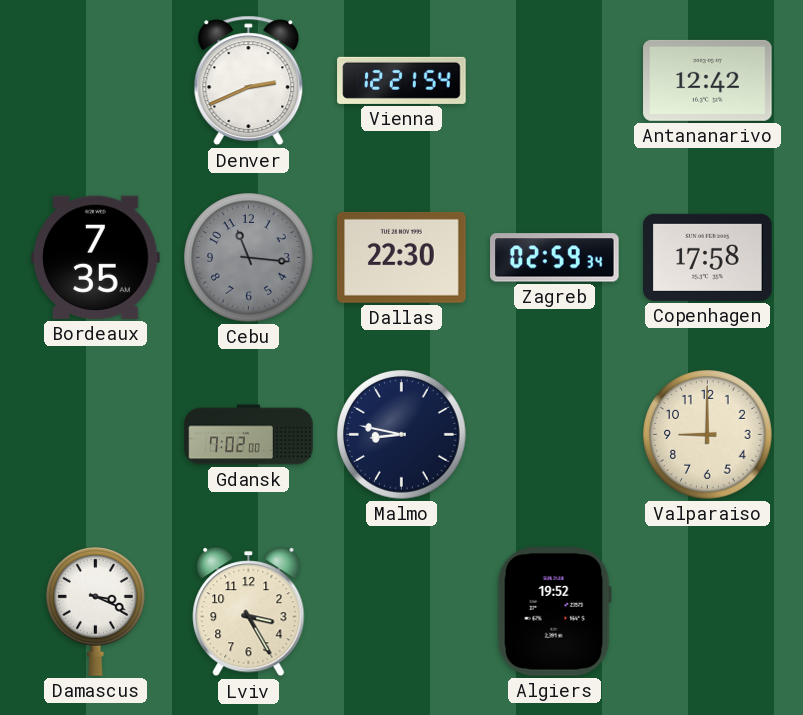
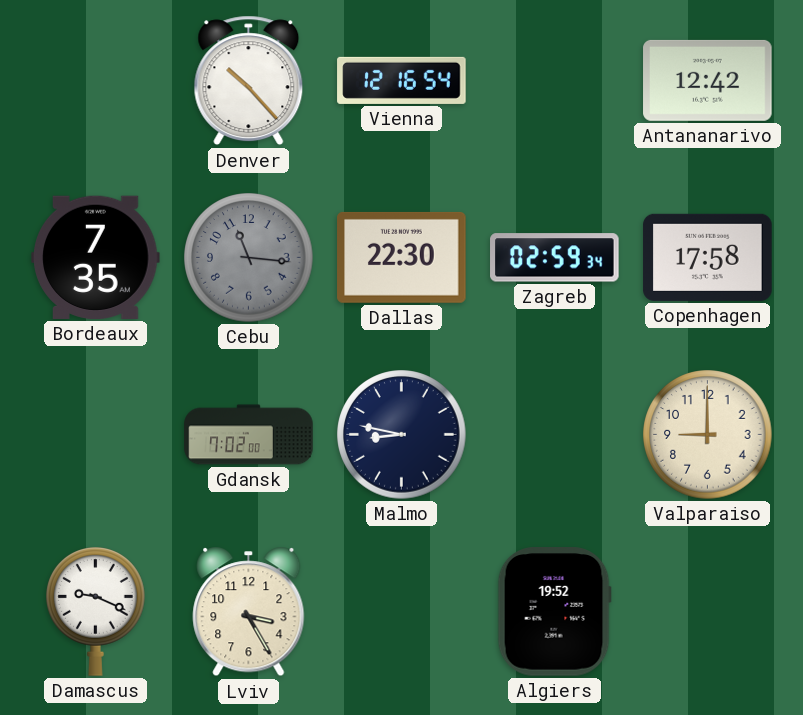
Denver: 2:41 -> 10:23
Vienna: 12:21 -> 12:16
Damascus: 3:19 -> 9:19
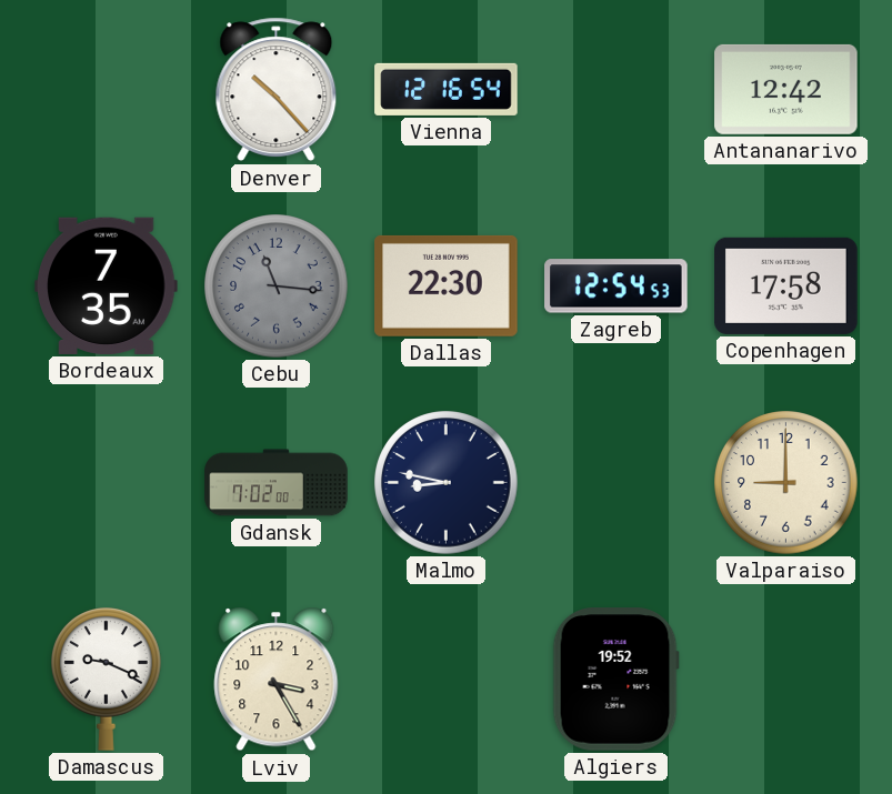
Zagreb: 02:59 -> 12:54
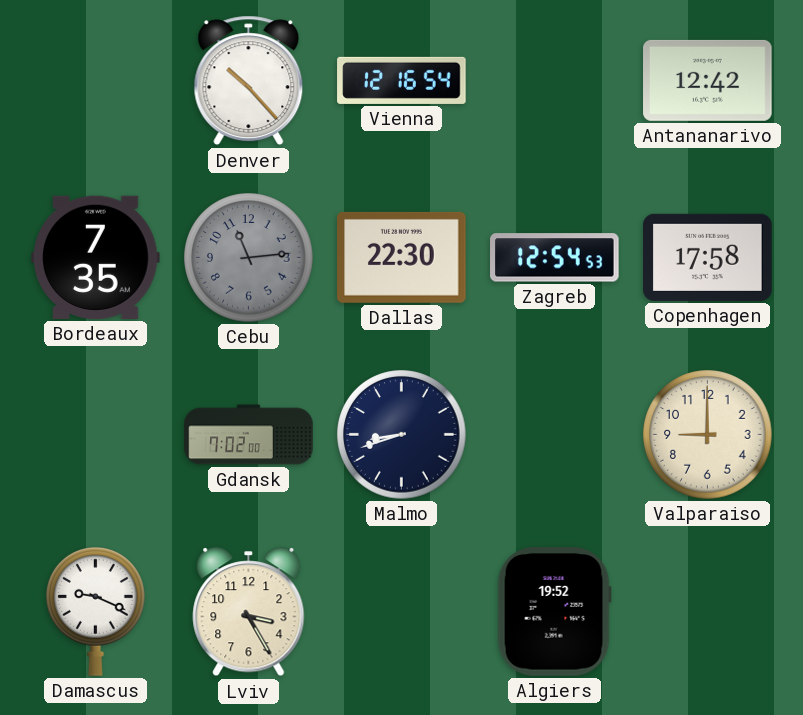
Cebu: 11:16 -> 11:14
Malmo: 8:47 -> 8:42
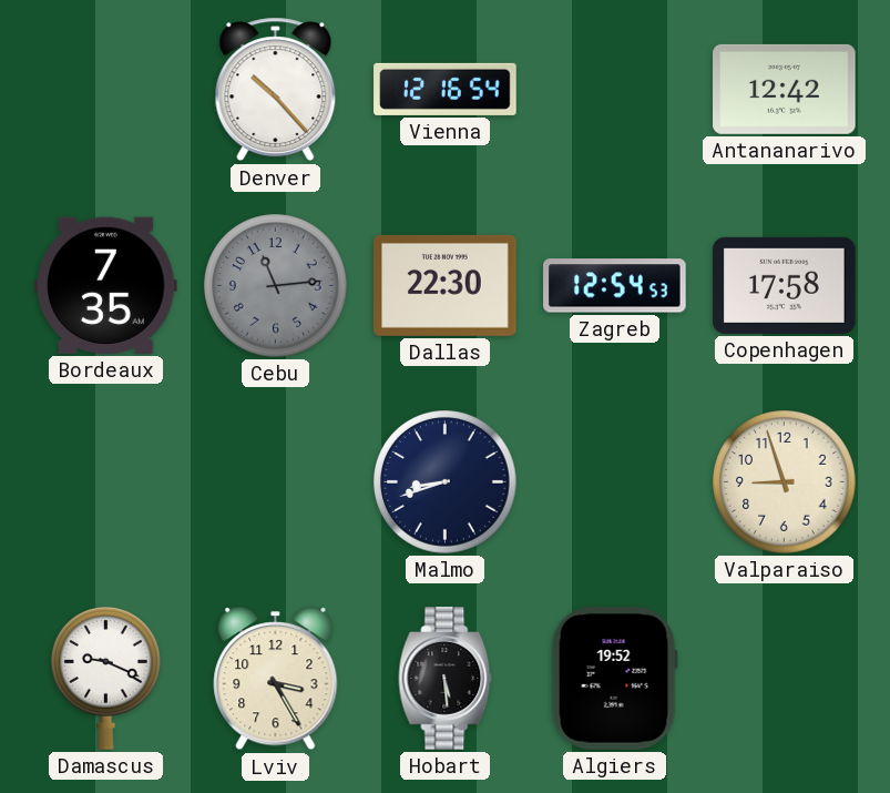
Gdansk: 7:02 -> none
Valparaiso: 9:00 -> 8:57
Hobart: none -> 5:29
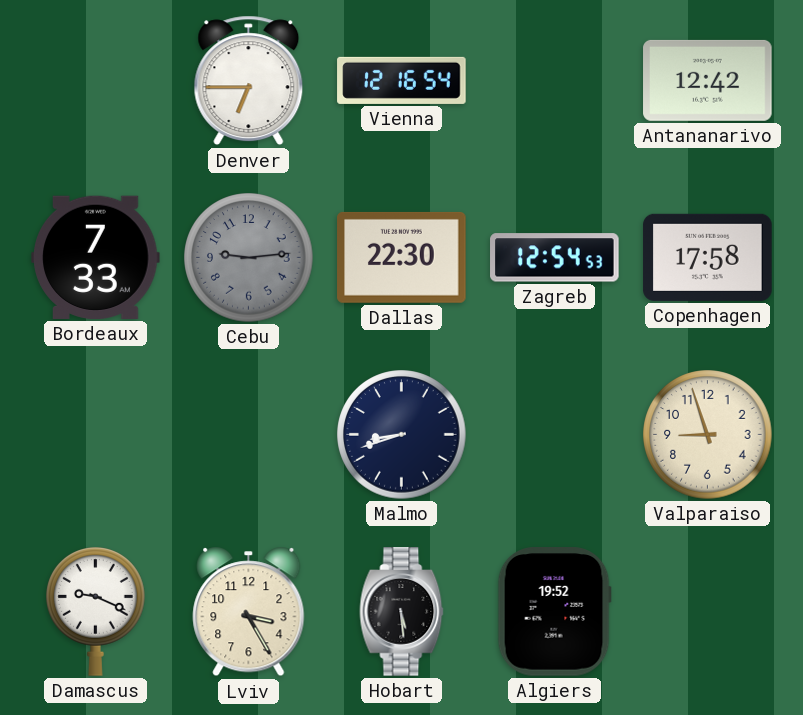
Denver: 10:23 -> 6:45
Bordeaux: 7:35 -> 7:33
Cebu: 11:14 -> 9:14
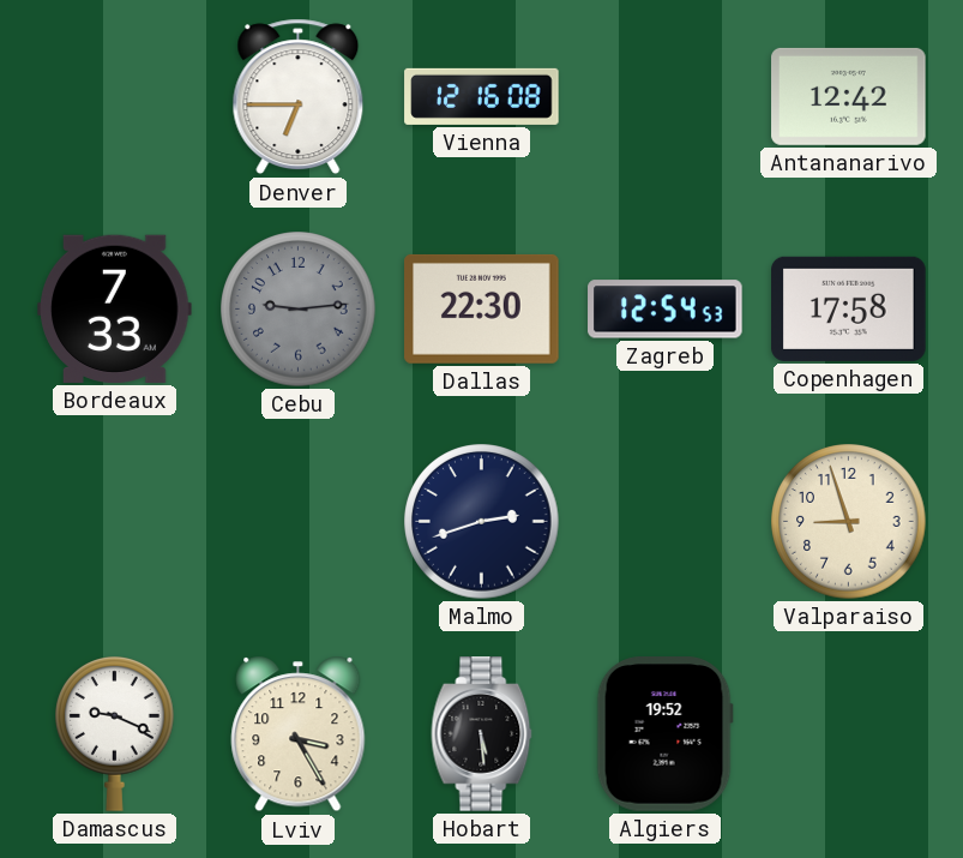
Vienna: 12:16:54 -> 12:16:08
Malmo: 8:42 -> 2:42
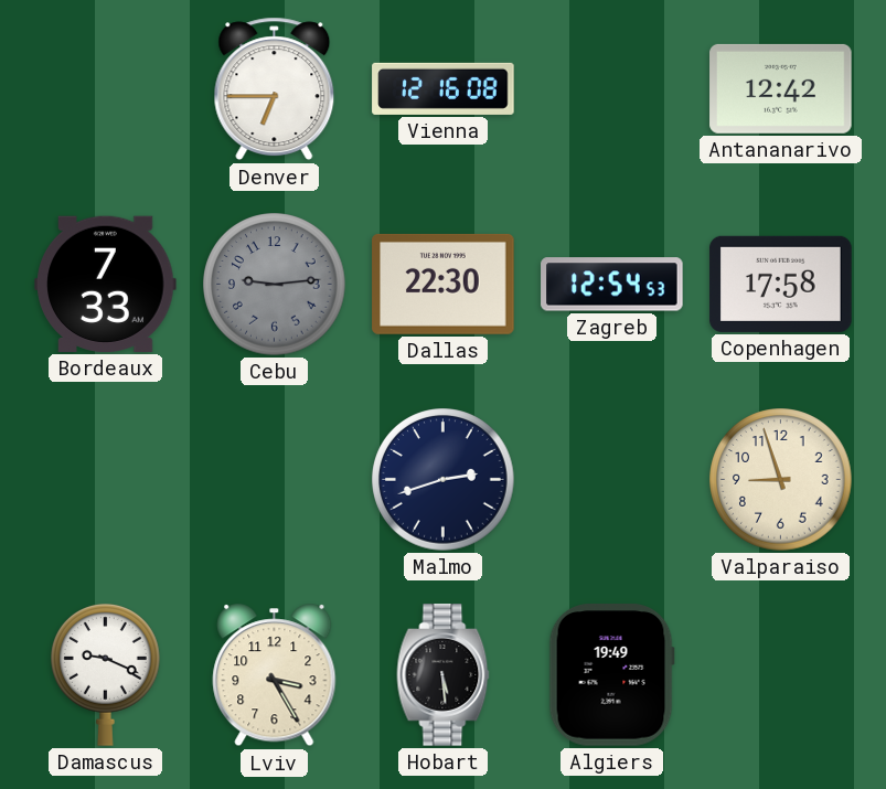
Algiers: 19:52 -> 19:49
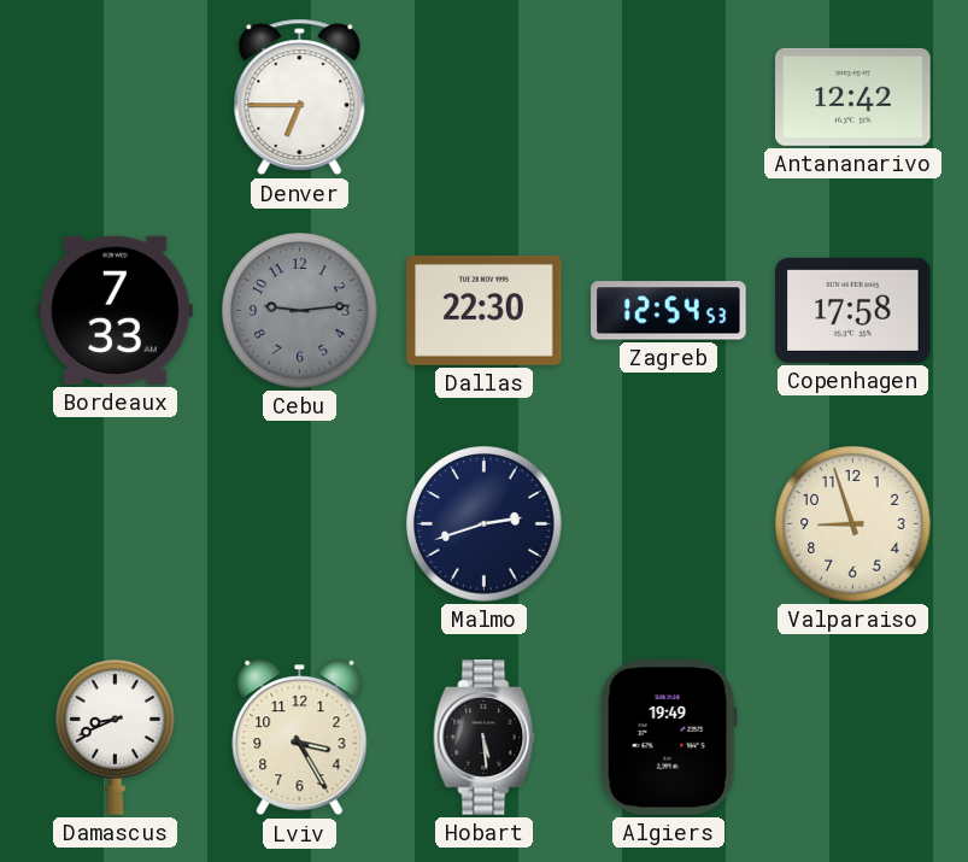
Vienna: 12:16 -> none
Damascus: 9:19 -> 8:41
